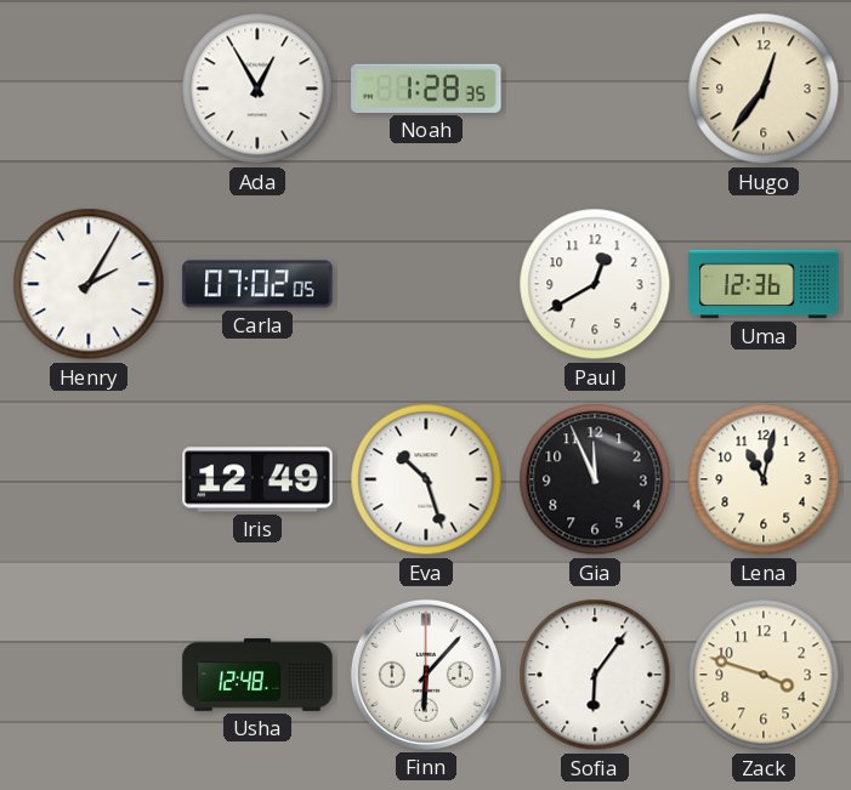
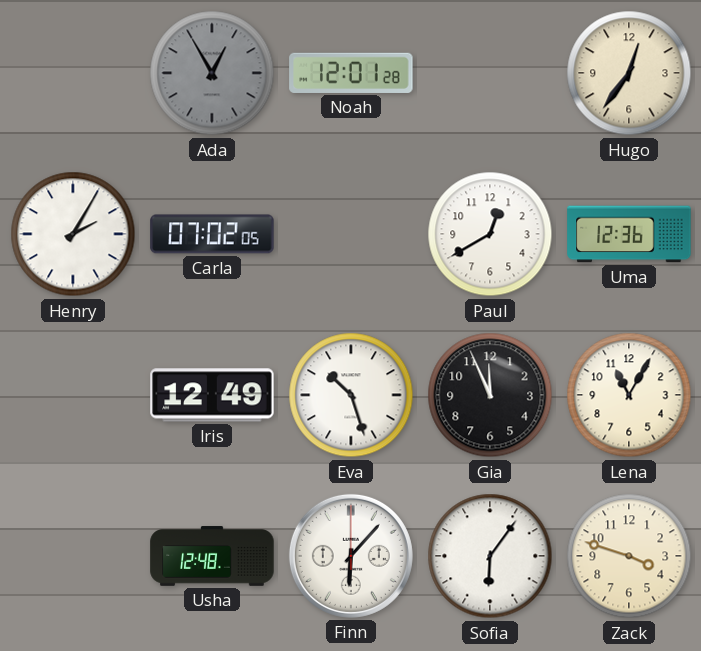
Ada dial: white -> grey
Noah: 1:28 -> 12:01
Lena: 11:02 -> 11:05
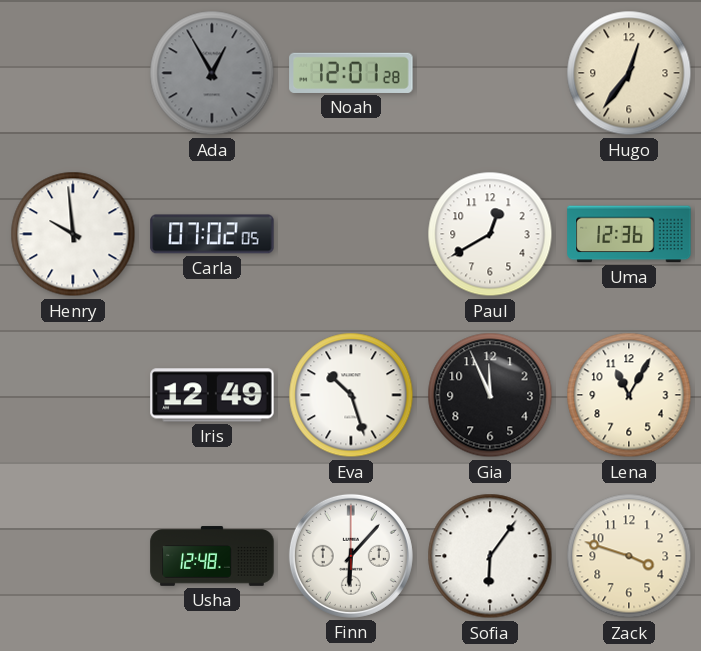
Henry: 2:05 -> 9:59
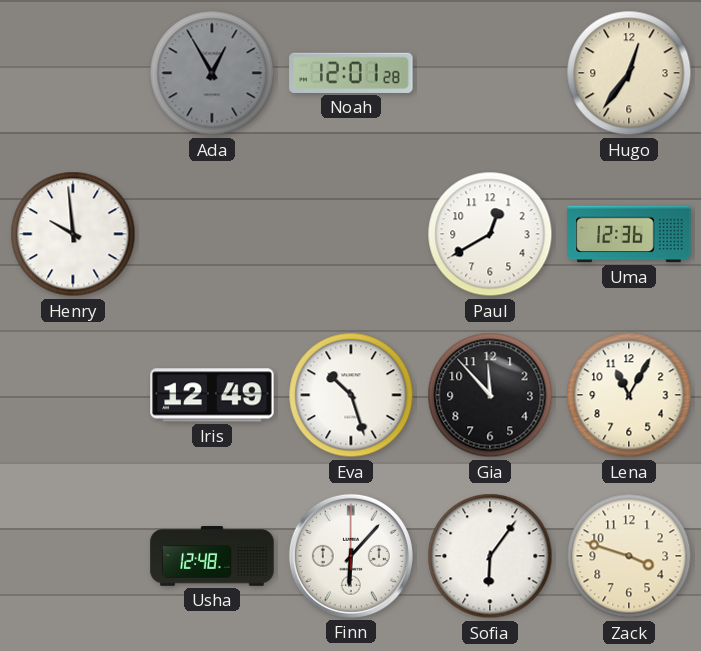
Carla: 07:02 -> none
Gia: 11:56 -> 11:53
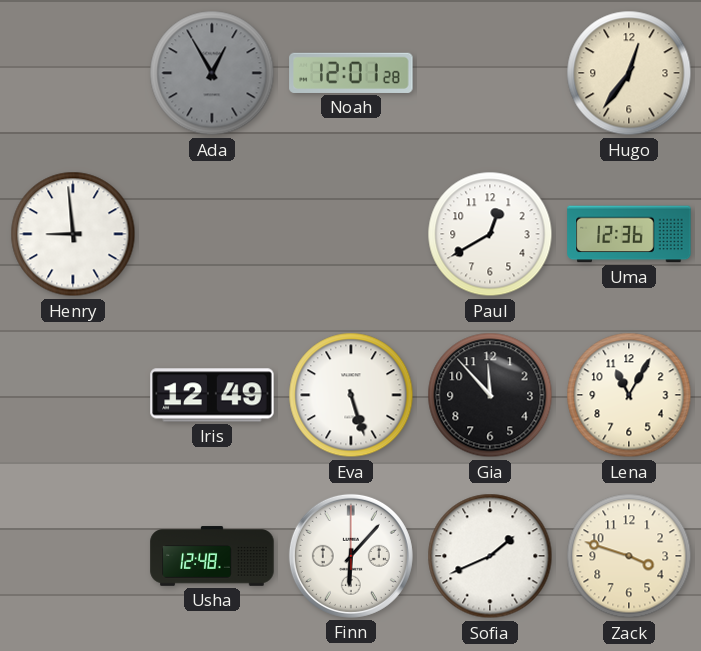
Henry: 9:59 -> 8:59
Eva: 10:27 -> 5:27
Sofia: 6:06 -> 1:41
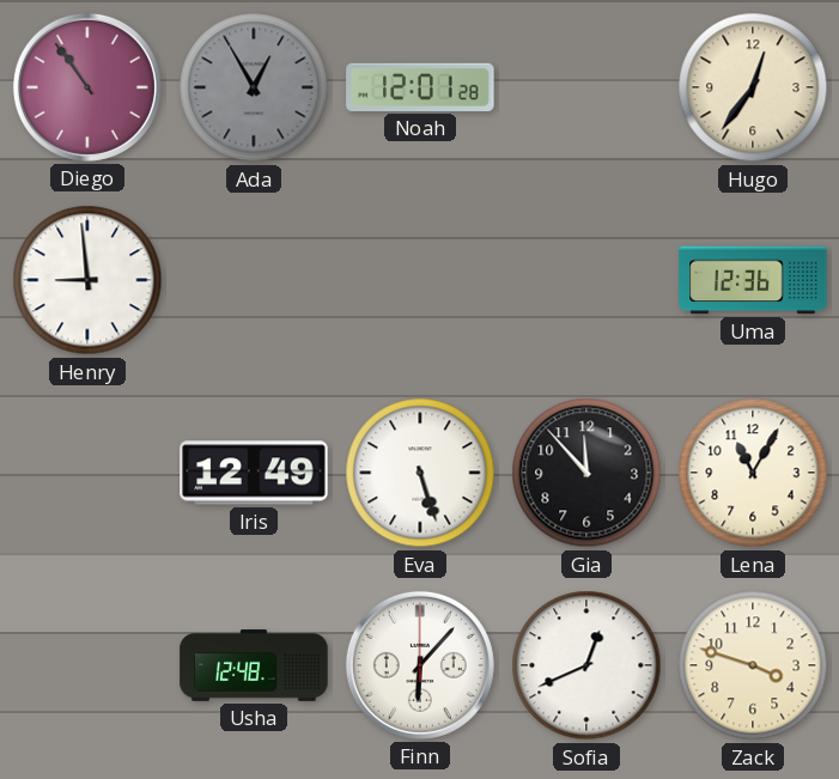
Diego: none -> 10:54
Paul: 12:40 -> none
Sofia: 1:41 -> 12:41
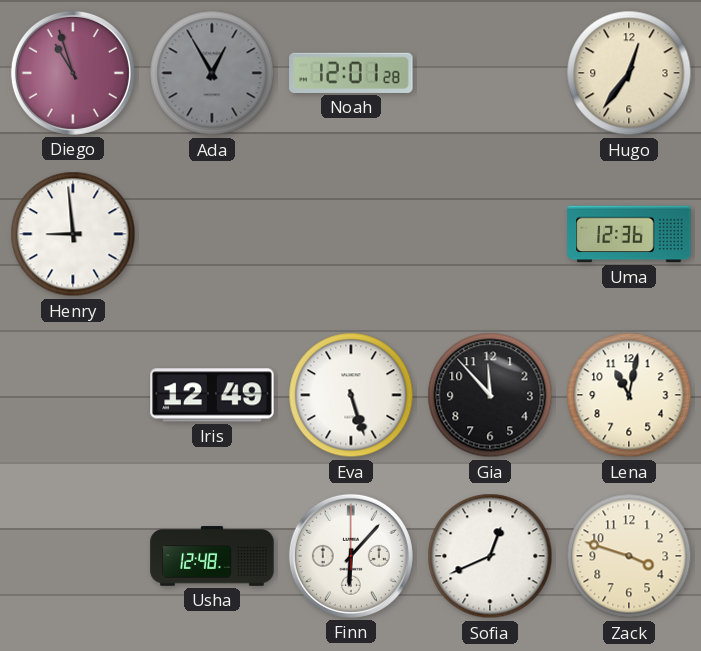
Diego: 10:54 -> 10:57
Lena: 11:05 -> 11:02
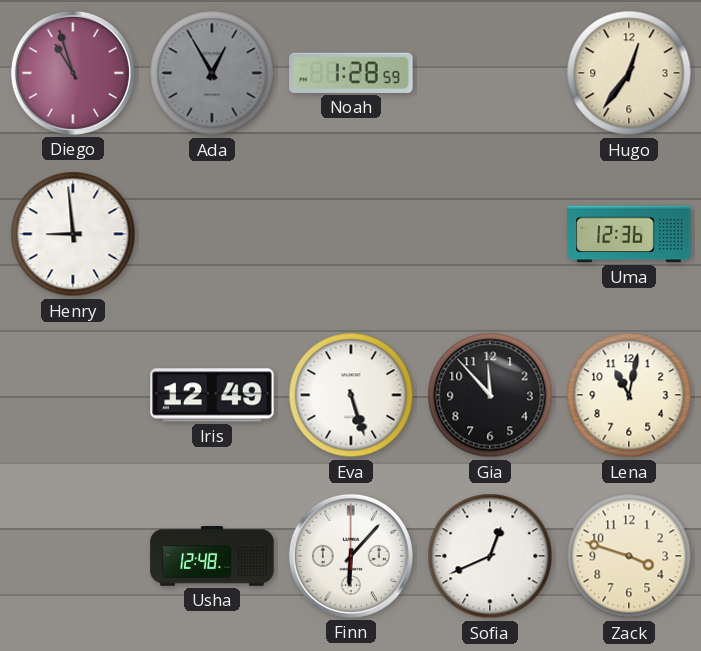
Noah: 12:01 -> 1:28
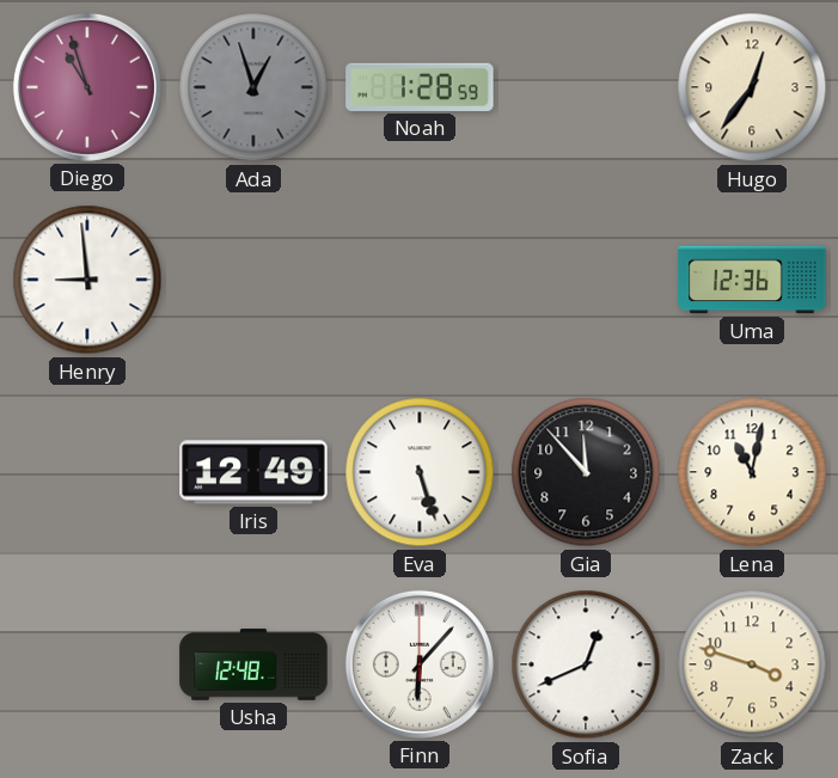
Ada: 12:55 -> 12:57
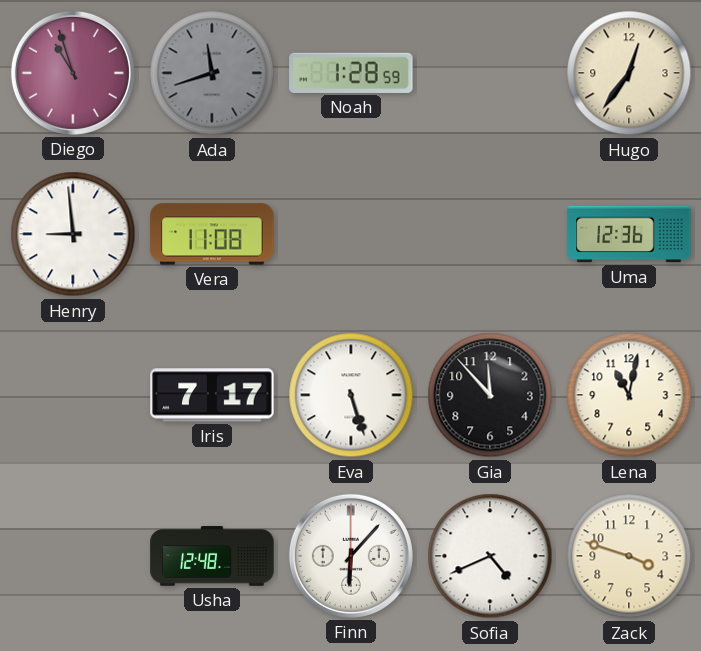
Ada: 12:57 -> 11:42
Vera: none -> 11:08
Iris: 12:49 -> 7:17
Sofia: 12:41 -> 4:41
